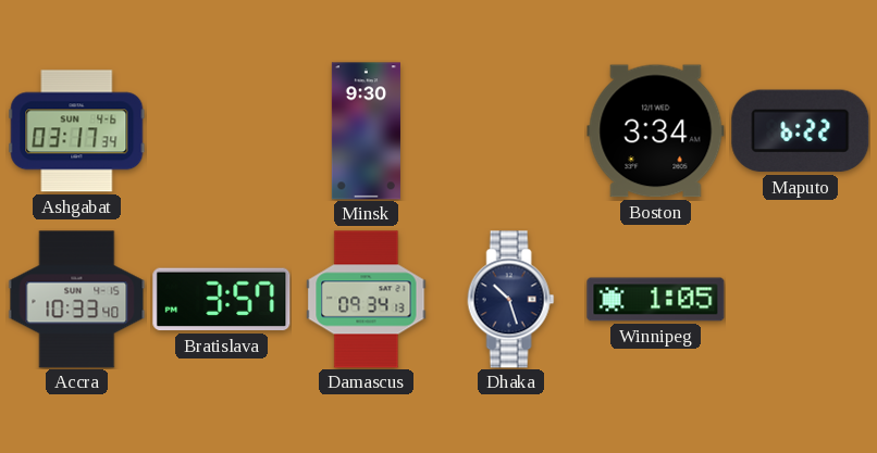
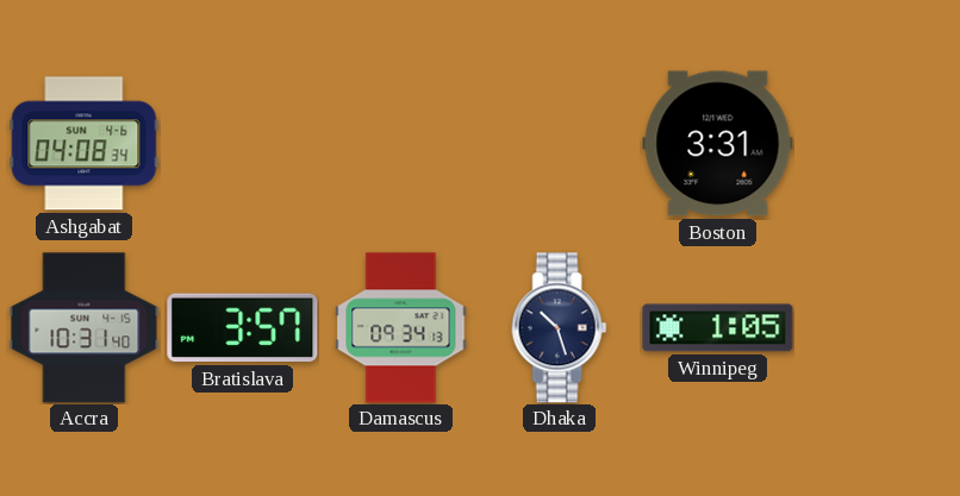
Ashgabat: 03:17 -> 04:08
Minsk: 9:30 -> none
Boston: 3:34 -> 3:31
Maputo: 6:22 -> none
Accra: 10:33 -> 10:31
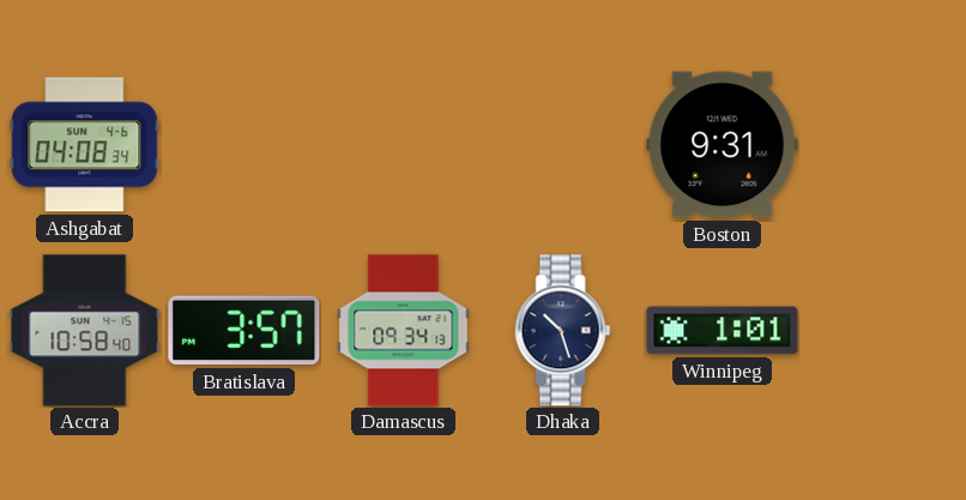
Boston: 3:31 -> 9:31
Accra: 10:31 -> 10:58
Winnipeg: 1:05 -> 1:01
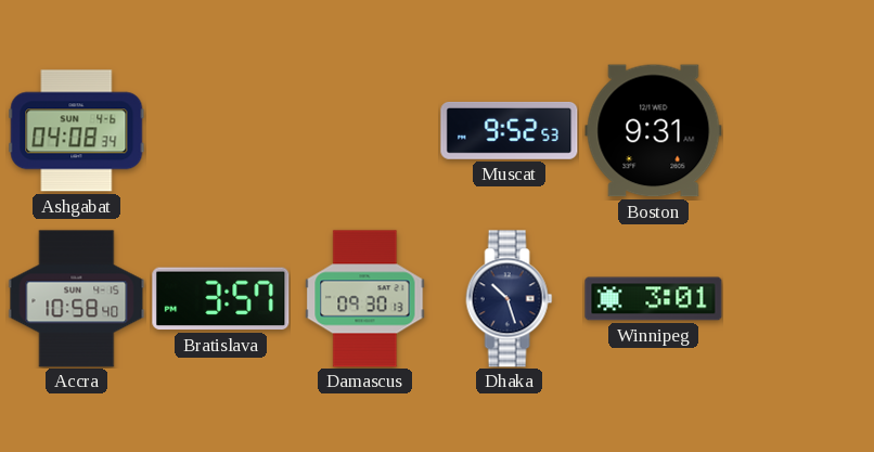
Muscat: none -> 9:52
Damascus: 09:34 -> 09:30
Winnipeg: 1:01 -> 3:01
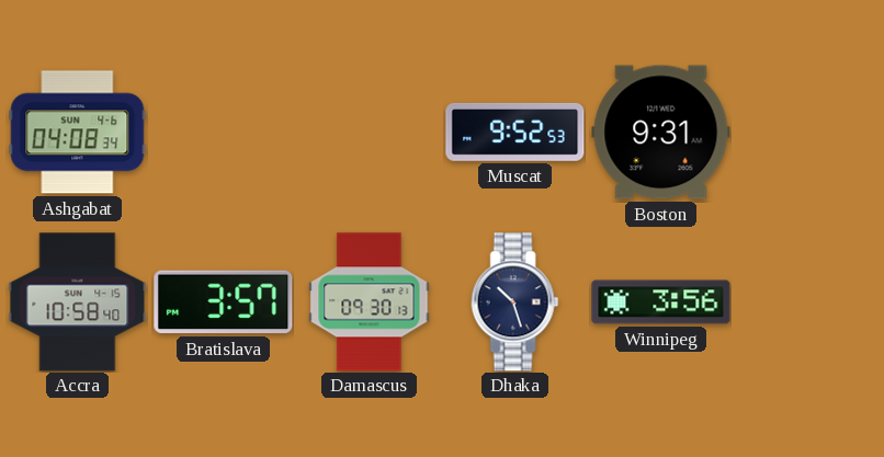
Winnipeg: 3:01 -> 3:56
